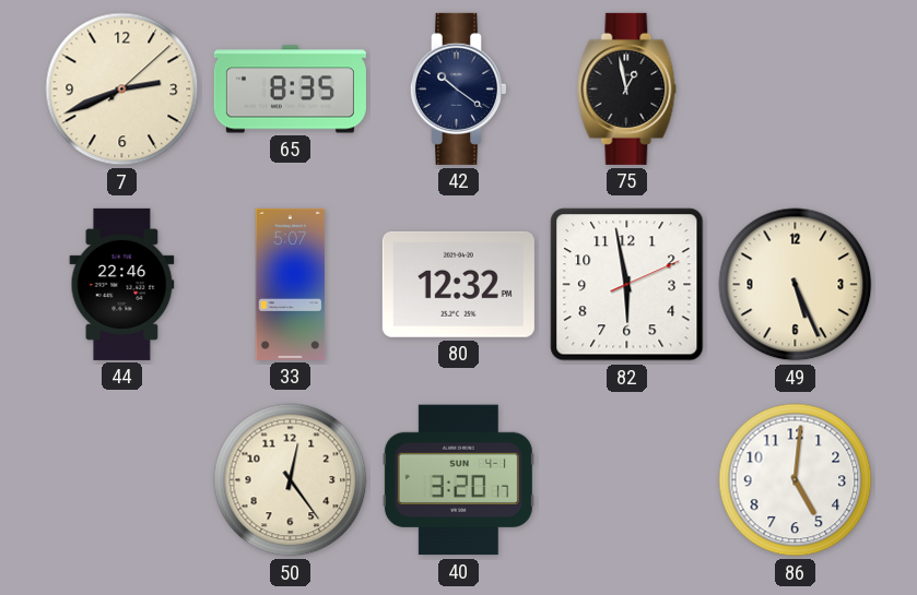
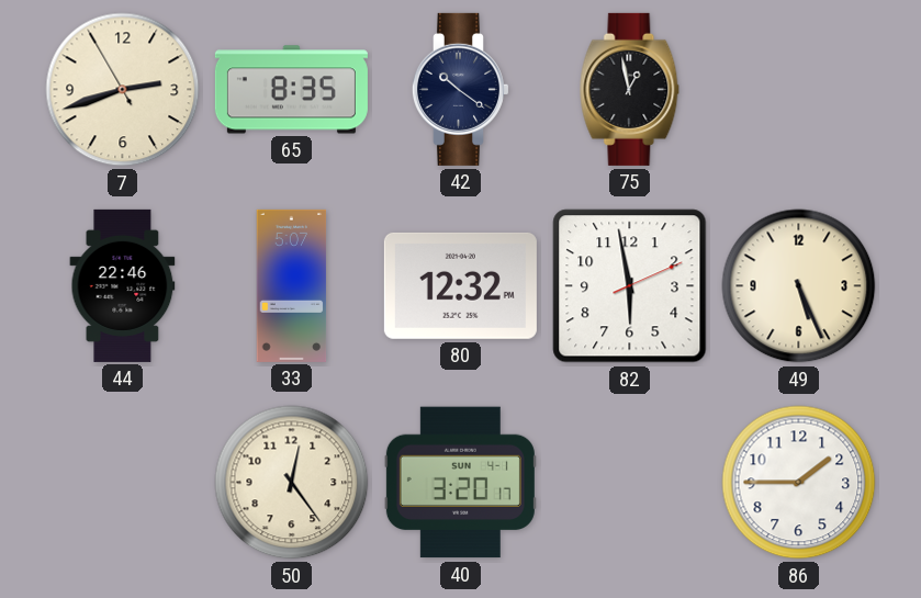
7: 2:41:08 -> 2:41:55
86: 5:01 -> 1:45
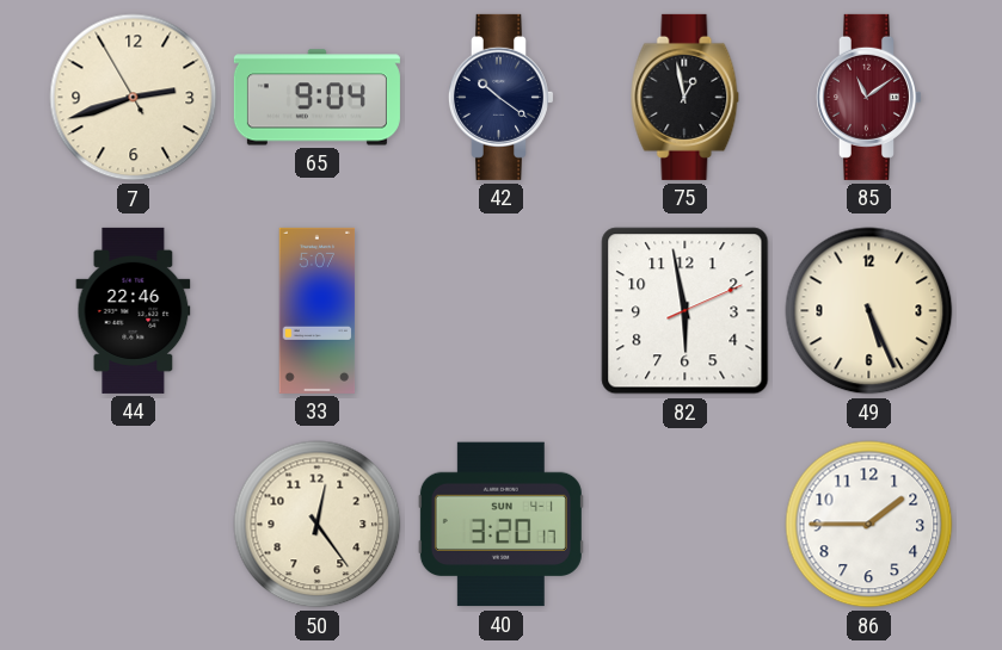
65: 8:35 -> 9:04
85: none -> 11:09
80: 12:32 -> none
